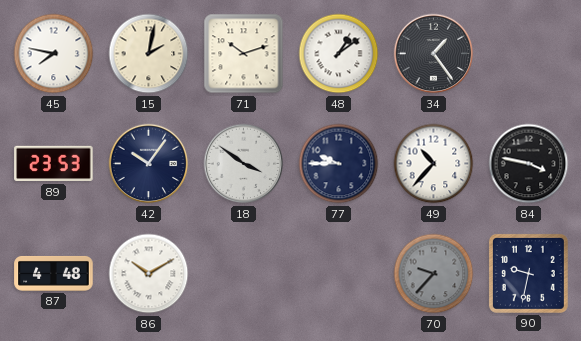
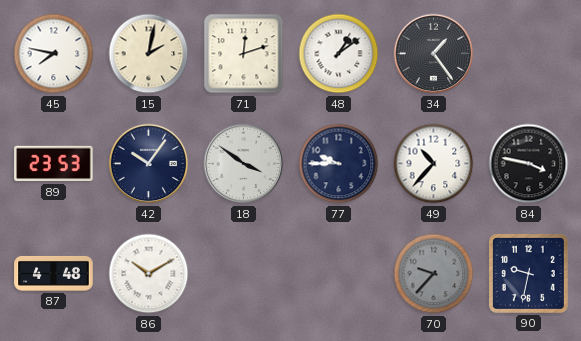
71: 10:12 -> 12:12
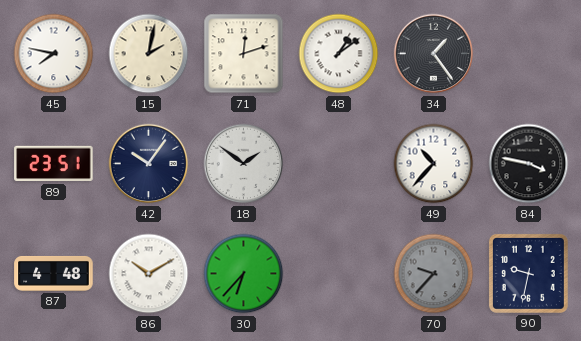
89: 23:53 -> 23:51
18: 3:51 -> 1:51
77: 9:45 -> none
30: none -> 6:37
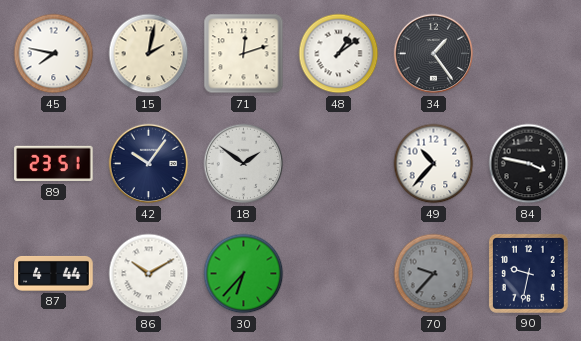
87: 4:48 -> 4:44
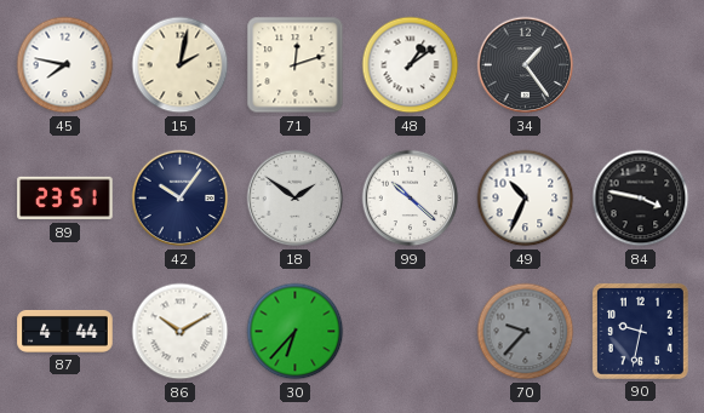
99: none -> 10:22
49: 10:37 -> 10:34
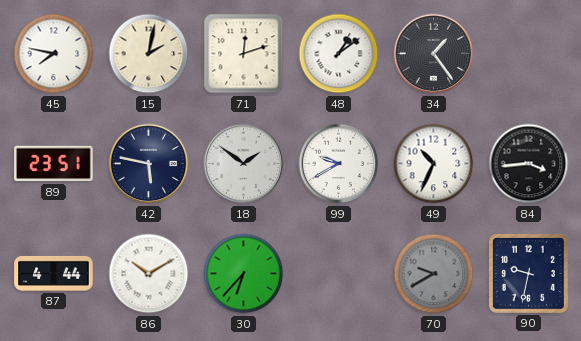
42: 10:06 -> 5:47
99: 10:22 -> 9:40
84: 3:47 -> 3:44
70: 9:37 -> 9:40
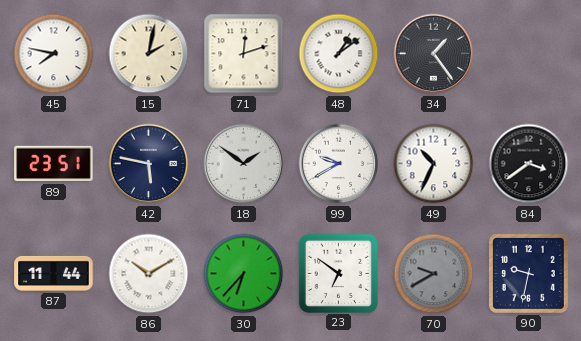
84: 3:44 -> 3:39
87: 4:44 -> 11:44
23: none -> 6:51
